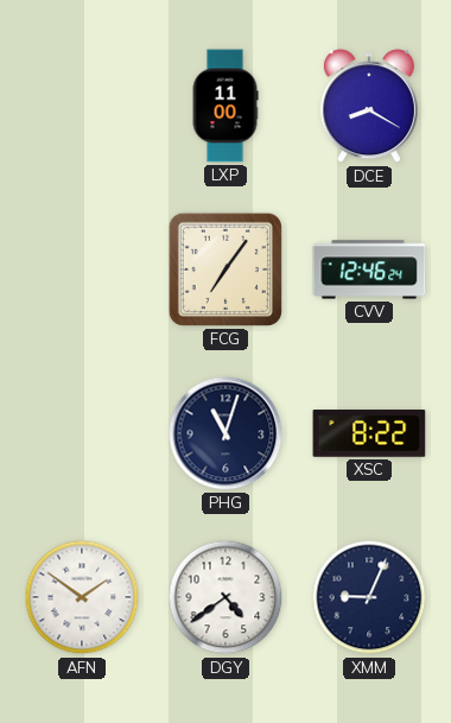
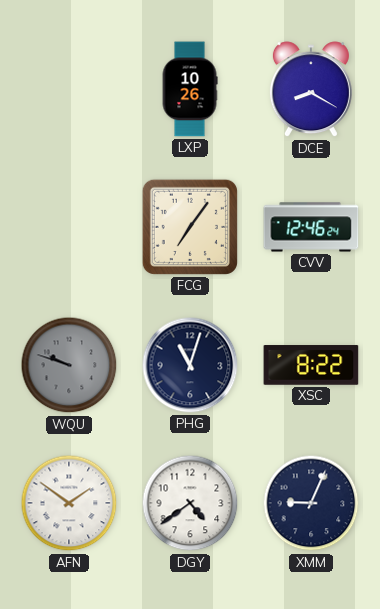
LXP: 11:00 -> 10:26
WQU: none -> 9:48
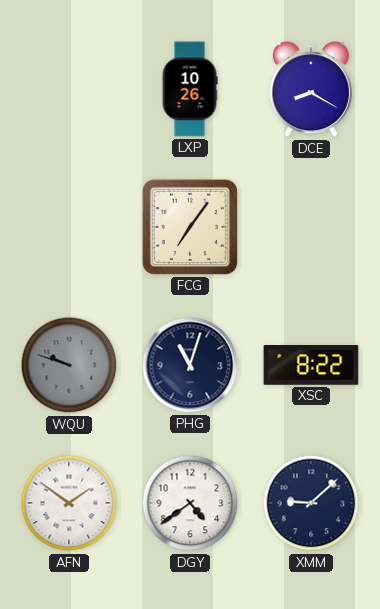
CVV: 12:46 -> none
XMM: 9:04 -> 9:08
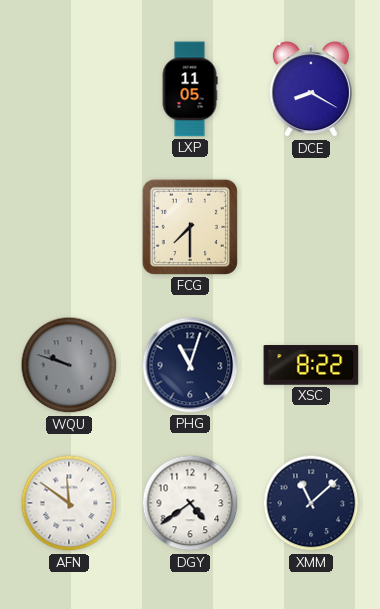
LXP: 10:26 -> 11:05
FCG: 7:06 -> 7:30
AFN: 1:51 -> 11:51
XMM: 9:08 -> 11:08
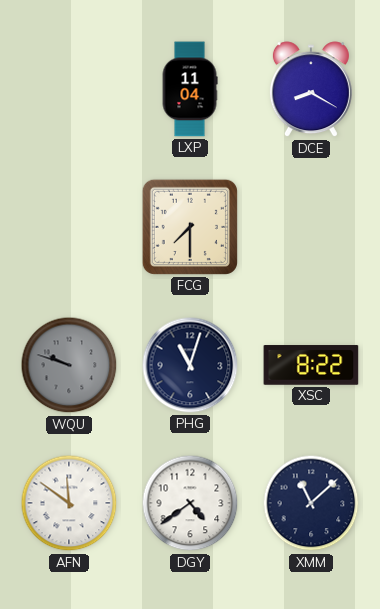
LXP: 11:05 -> 11:04
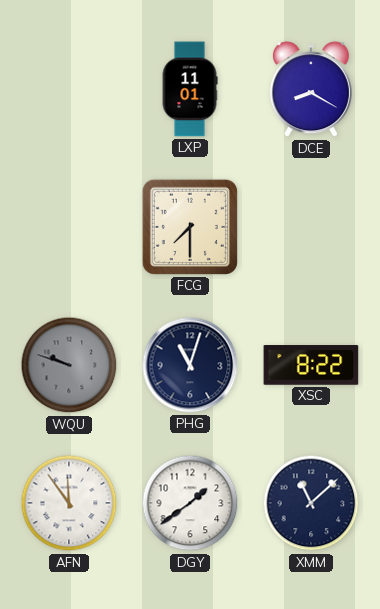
LXP: 11:04 -> 11:01
AFN: 11:51 -> 11:54
DGY: 4:39 -> 1:39
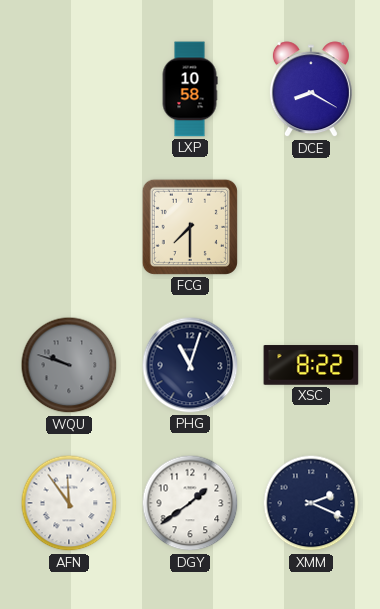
LXP: 11:01 -> 10:58
XMM: 11:08 -> 2:19
